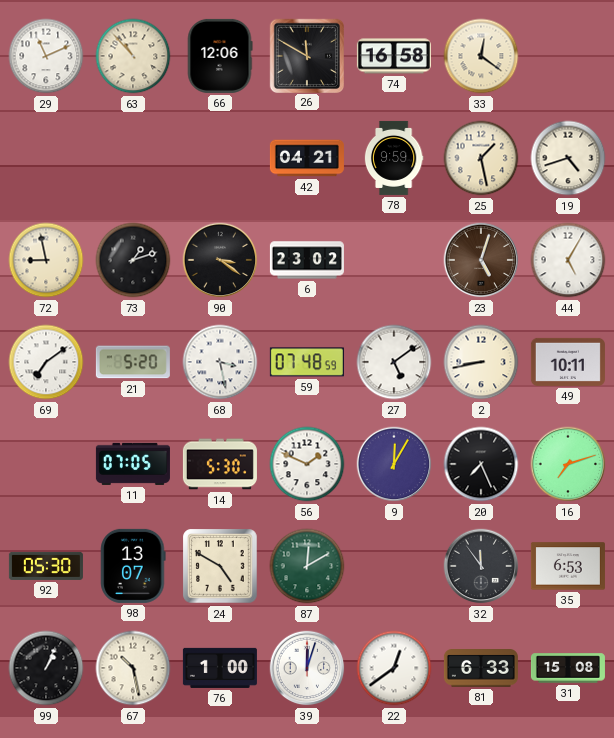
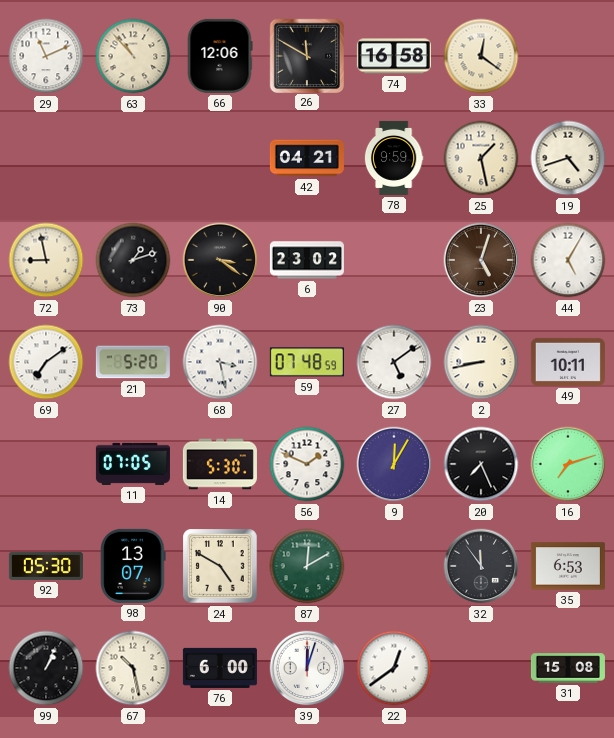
76: 1:00 -> 6:00
81: 6:33 -> none
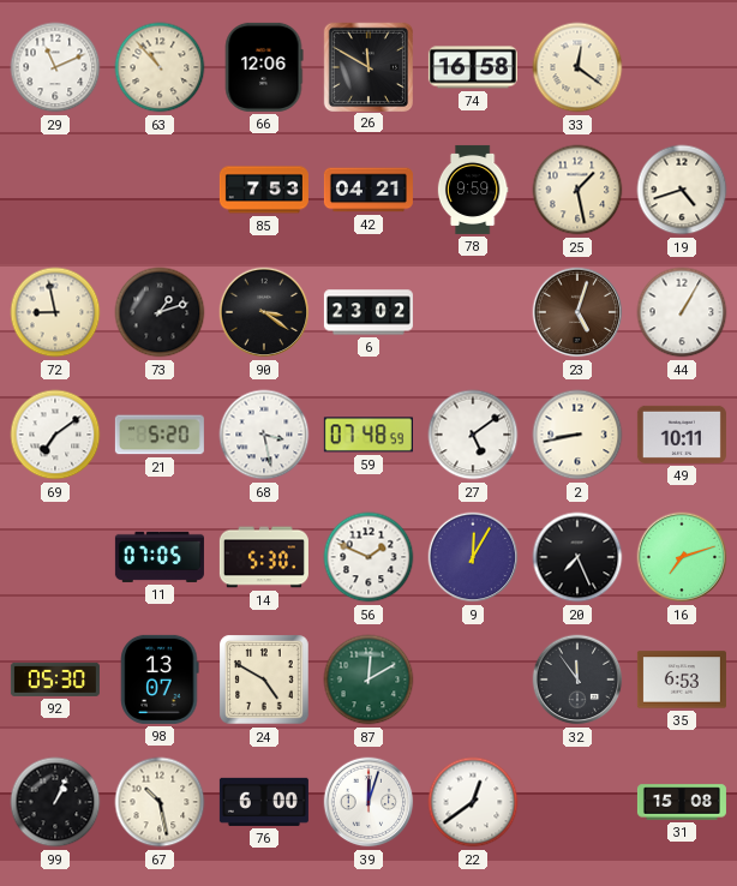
85: none -> 7:53
44: 5:05 -> 1:05
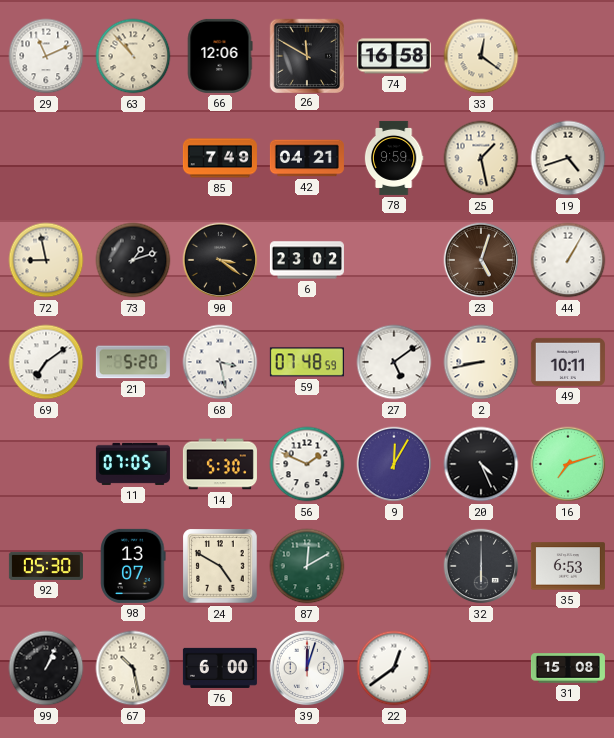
85: 7:53 -> 7:49
20: 7:26 -> 4:26
32: 11:54 -> 6:00
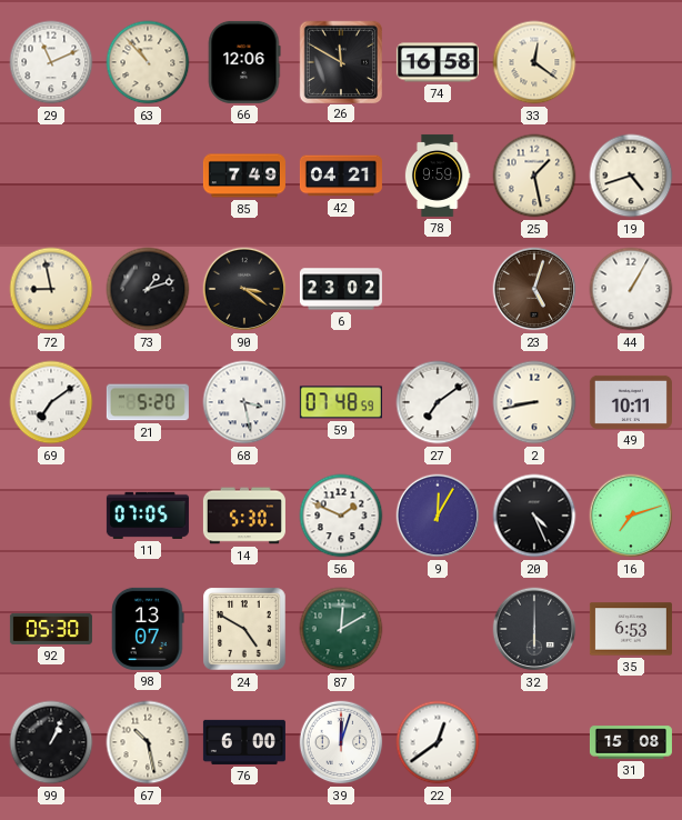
27: 5:09 -> 7:09
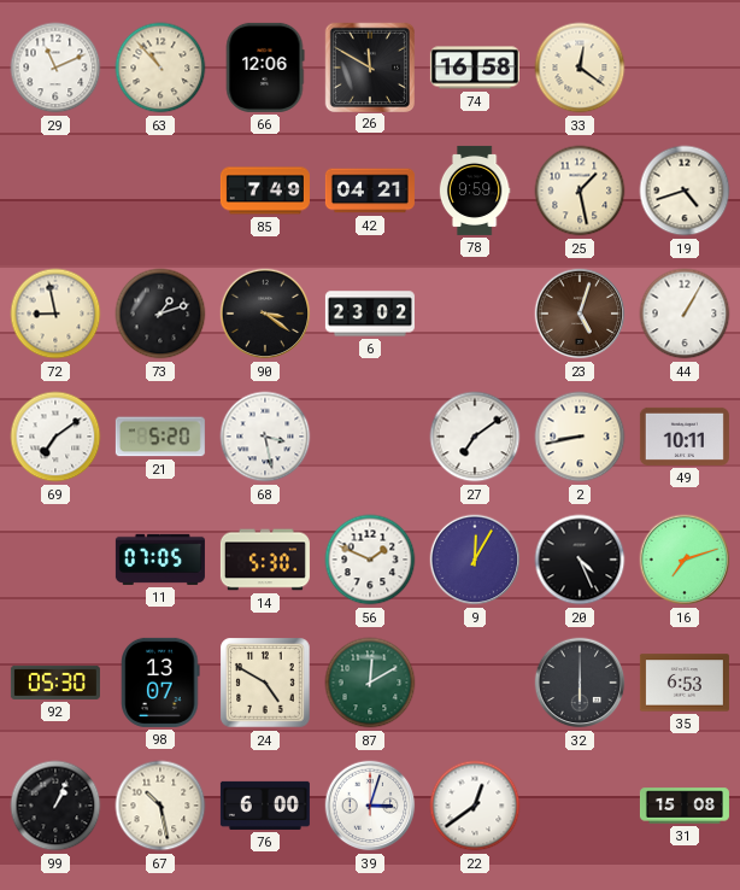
59: 07:48 -> none
39: 12:03 -> 3:03
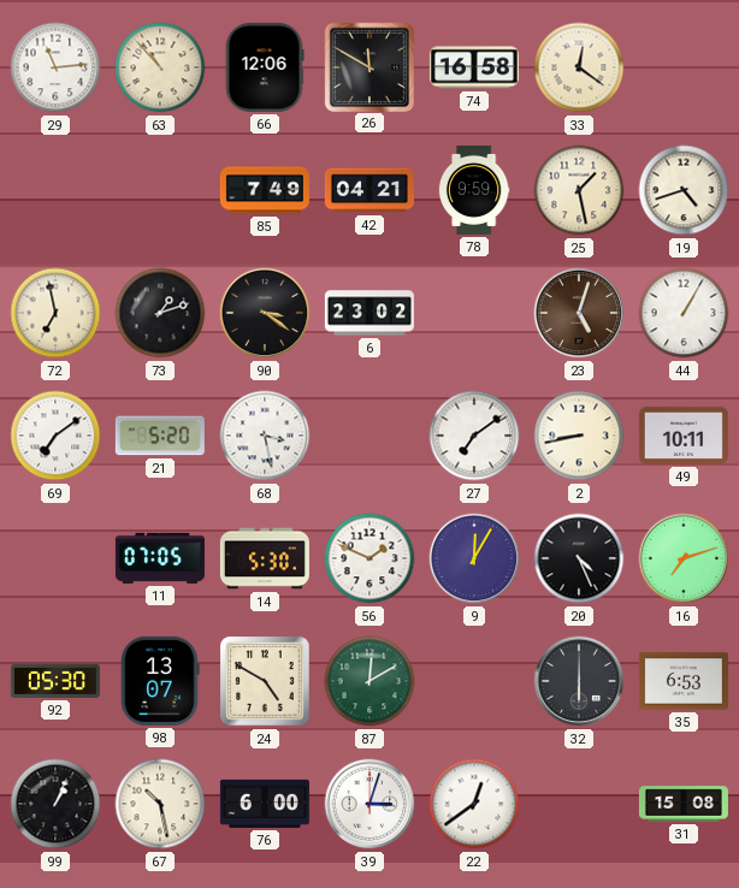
29: 11:11 -> 11:14
72: 8:58 -> 6:58
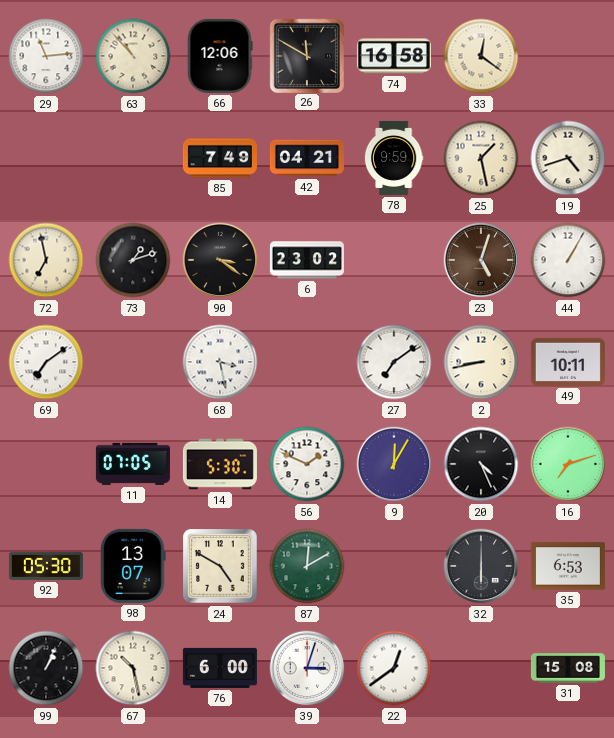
21: 5:20 -> none
